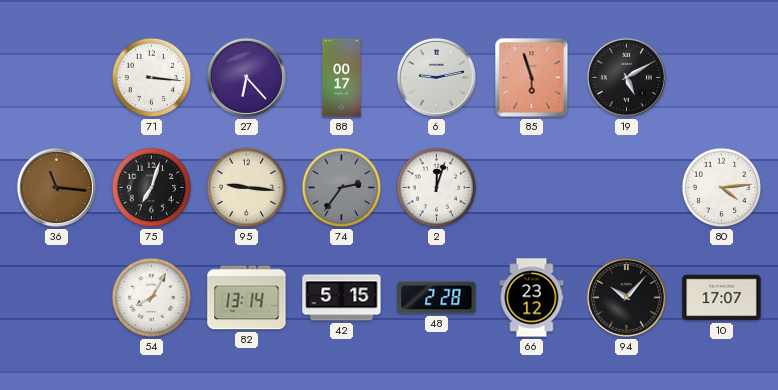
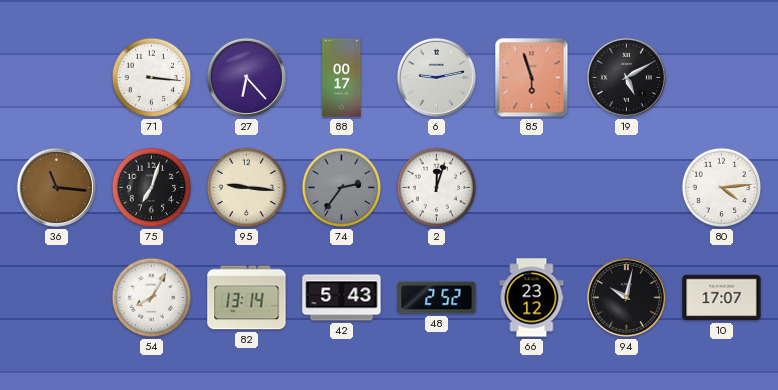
42: 5:15 -> 5:43
48: 2:28 -> 2:52
94: 10:07 -> 10:02
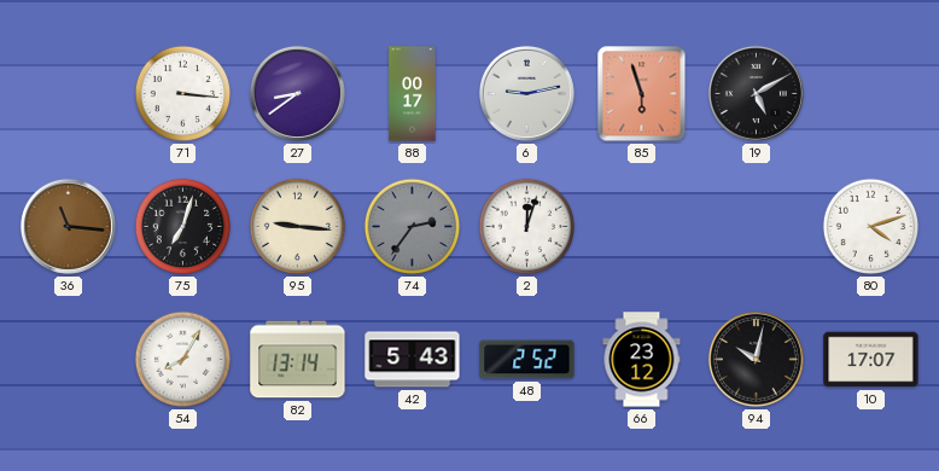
27: 6:23 -> 8:39
80: 4:14 -> 4:12
